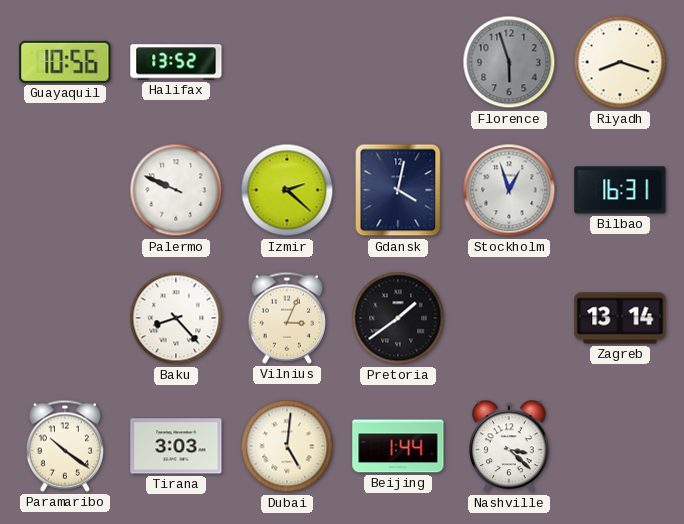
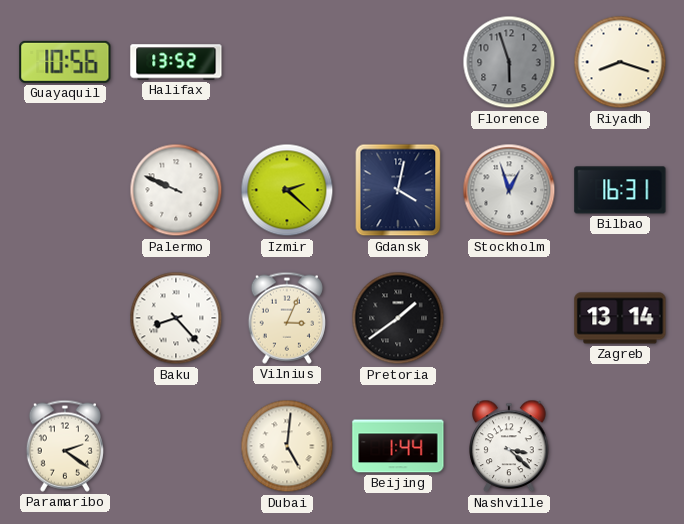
Paramaribo: 10:21 -> 2:21
Tirana: 3:03 -> none
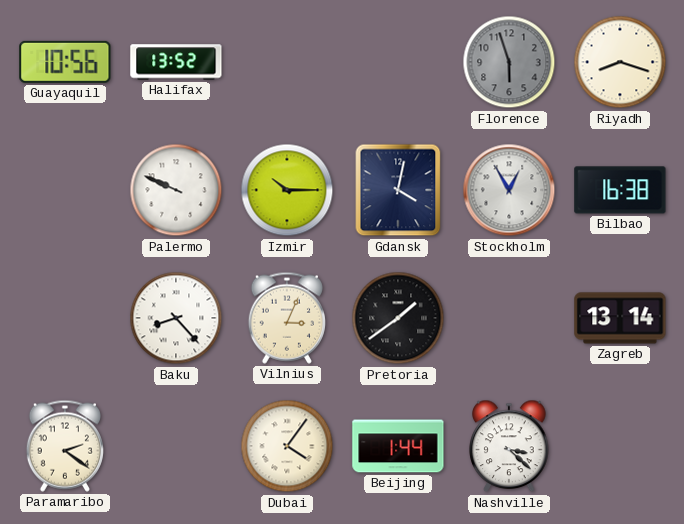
Izmir: 2:22 -> 10:15
Stockholm: 12:57 -> 12:55
Bilbao: 16:31 -> 16:38
Dubai: 5:01 -> 4:06
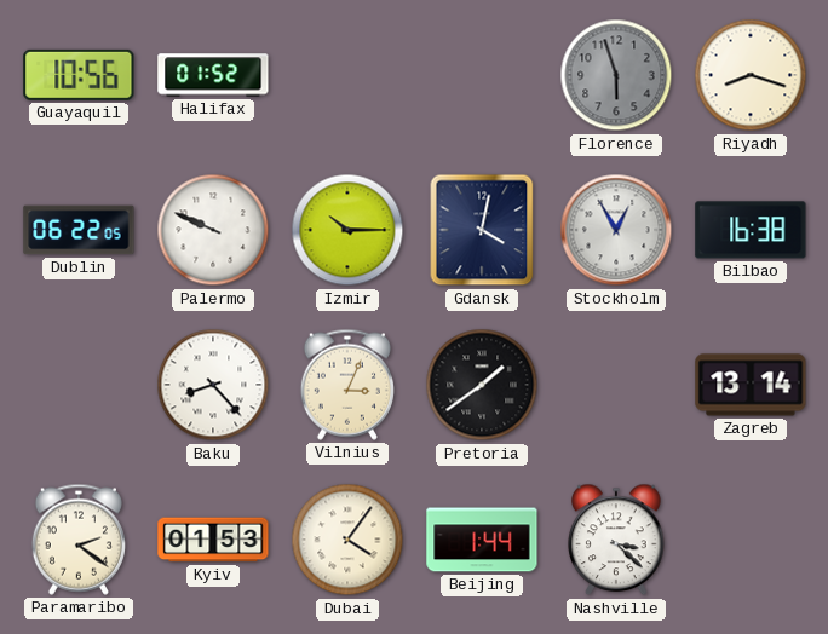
Halifax: 13:52 -> 01:52
Dublin: none -> 06:22
Kyiv: none -> 01:53
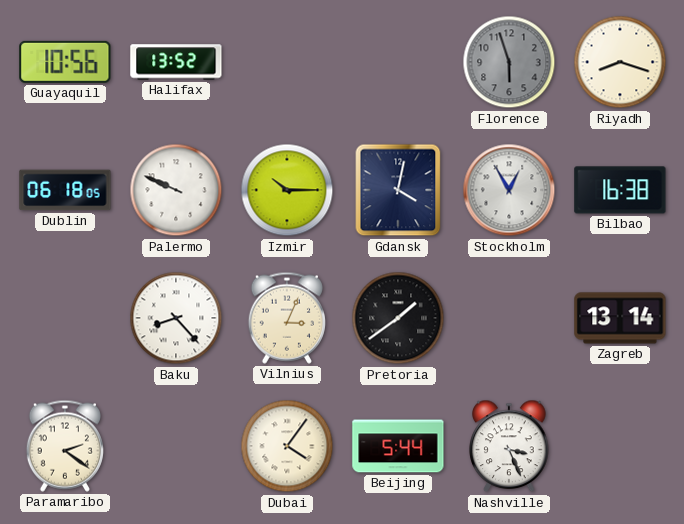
Halifax: 01:52 -> 13:52
Dublin: 06:22 -> 06:18
Kyiv: 01:53 -> none
Beijing: 1:44 -> 5:44
Nashville: 3:22 -> 3:26
